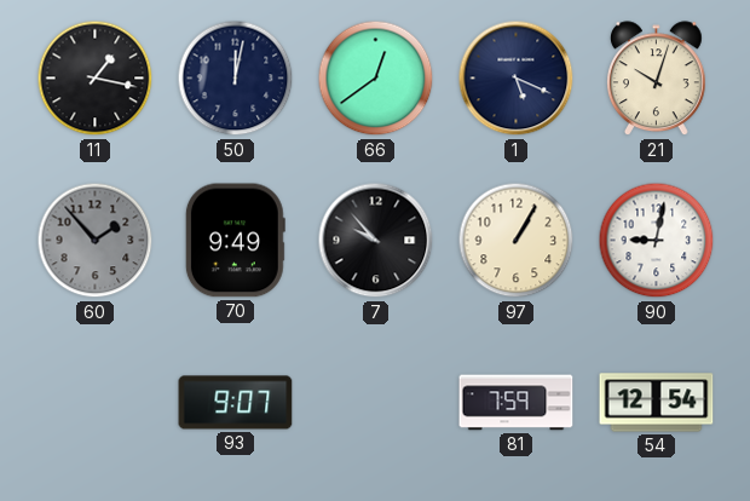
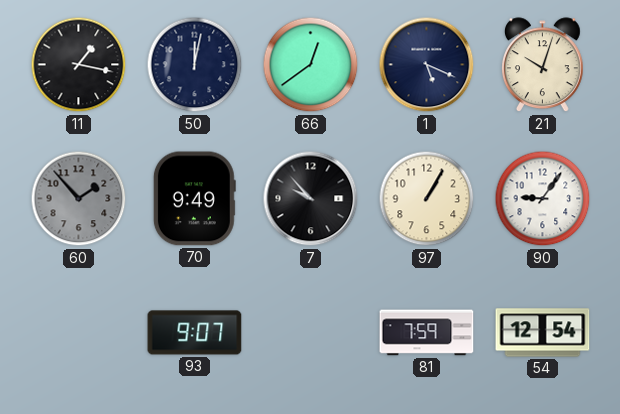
90: 9:02 -> 9:06
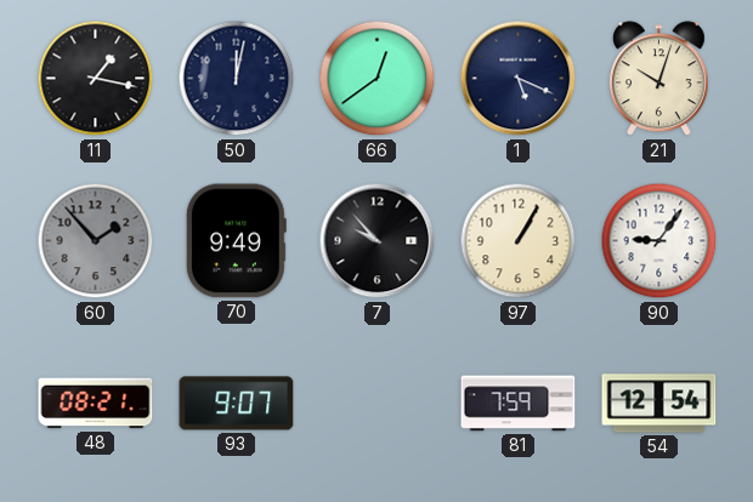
48: none -> 08:21
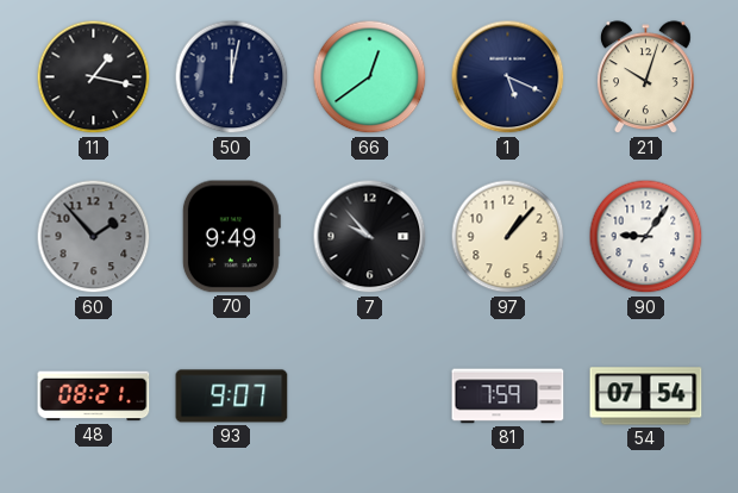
97: 1:05 -> 1:07
54: 12:54 -> 07:54
